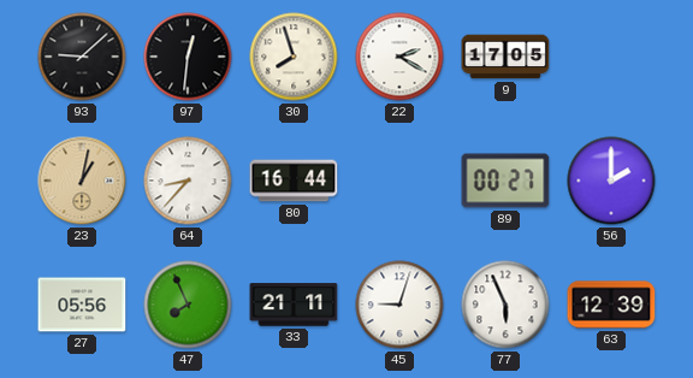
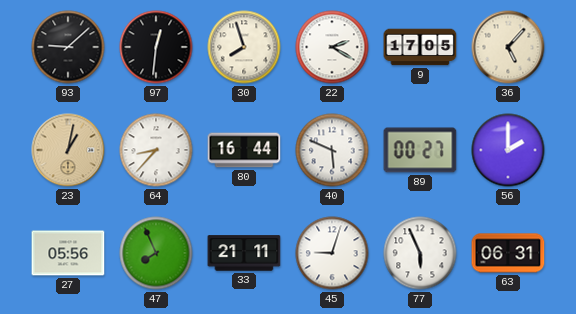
36: none -> 5:07
40: none -> 5:49
63: 12:39 -> 06:31
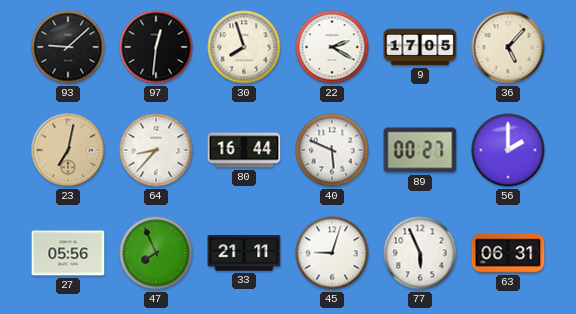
23: 1:02 -> 7:02
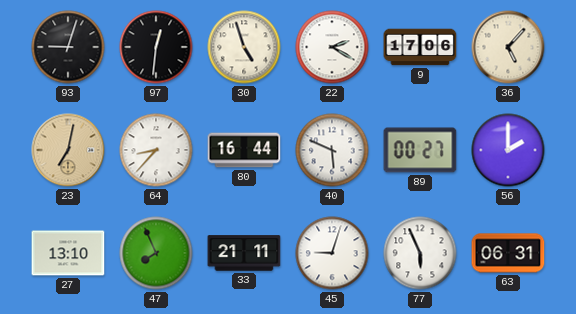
93: 9:08 -> 9:03
30: 7:57 -> 4:57
9: 17:05 -> 17:06
27: 05:56 -> 13:10
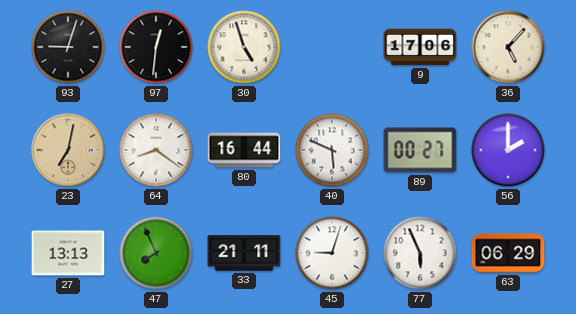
22: 2:20 -> none
64: 8:37 -> 8:21
27: 13:10 -> 13:13
63: 06:31 -> 06:29
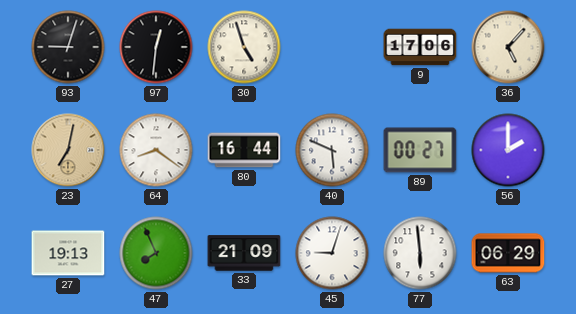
27: 13:13 -> 19:13
33: 21:11 -> 21:09
77: 5:56 -> 5:59
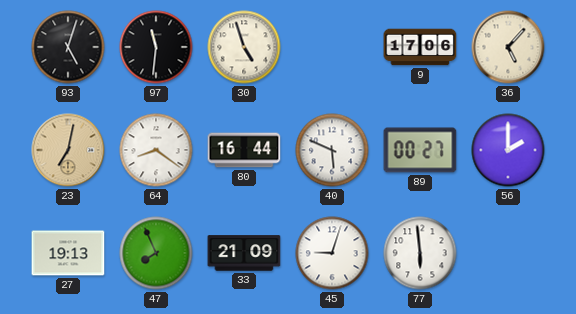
93: 9:03 -> 5:03
97: 12:31 -> 11:31
63: 06:29 -> none
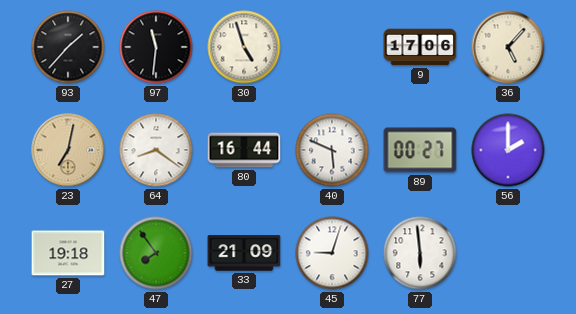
93: 5:03 -> 1:37
27: 19:13 -> 19:18
47: 7:56 -> 7:54
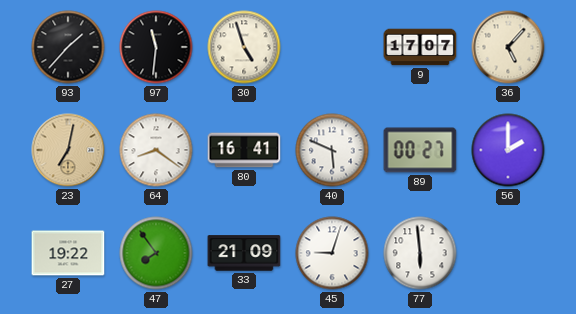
9: 17:06 -> 17:07
80: 16:44 -> 16:41
27: 19:18 -> 19:22
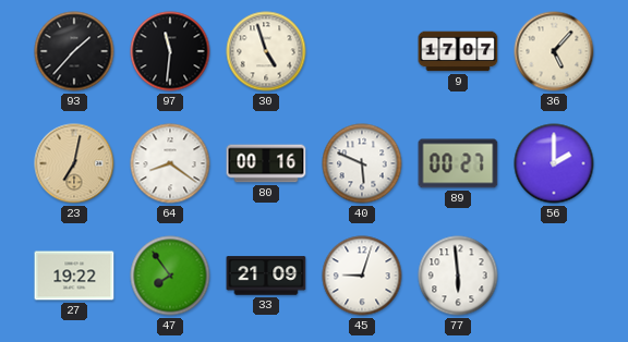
80: 16:41 -> 00:16
